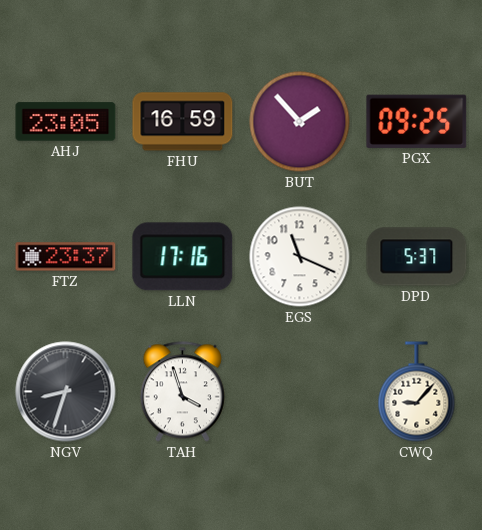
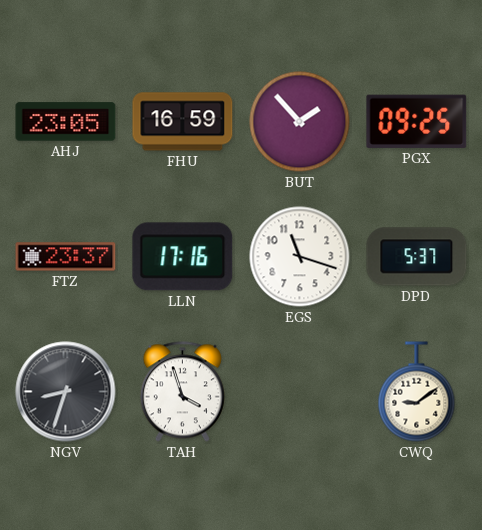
EGS: 11:19 -> 11:18
CWQ: 9:07 -> 9:09
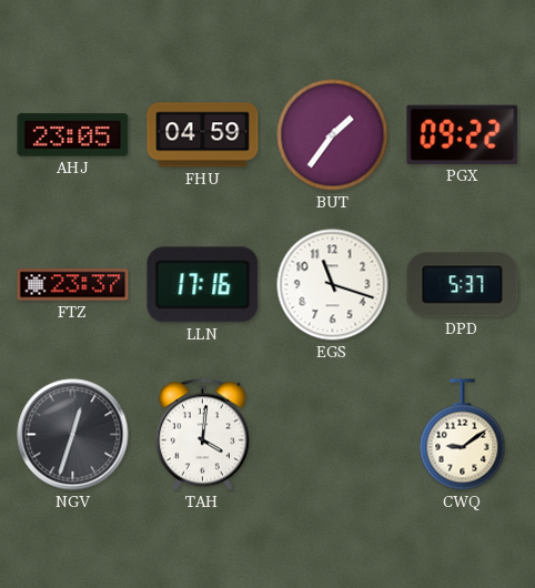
FHU: 16:59 -> 04:59
BUT: 1:53 -> 1:36
PGX: 09:25 -> 09:22
NGV: 8:33 -> 12:33
TAH: 3:57 -> 4:01
